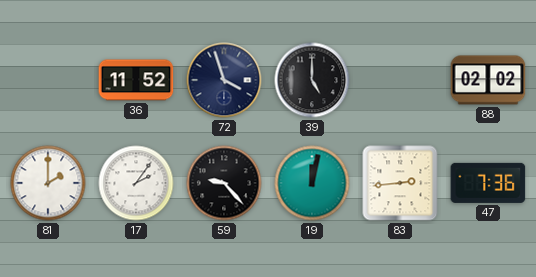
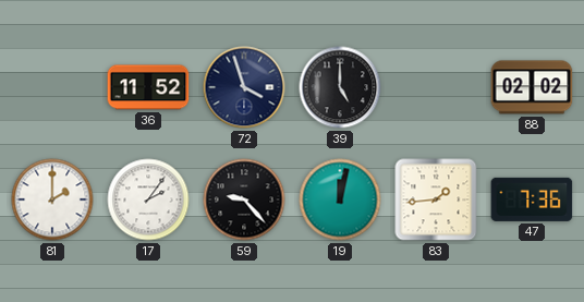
83: 2:44 -> 1:44
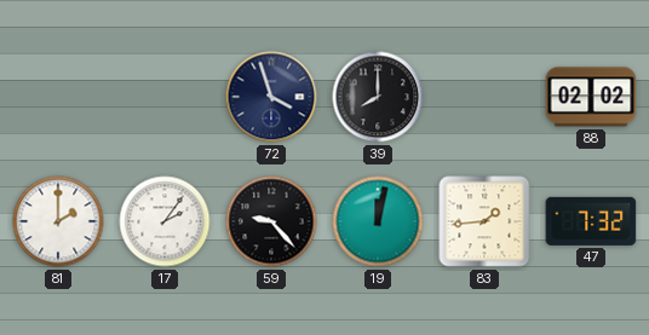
36: 11:52 -> none
39: 5:00 -> 8:00
47: 7:36 -> 7:32
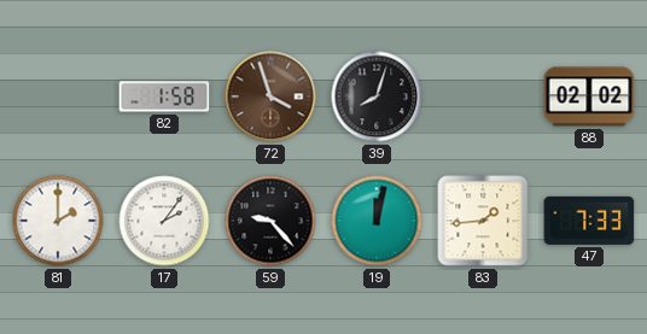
82: none -> 1:58
72 dial: navy -> brown
39: 8:00 -> 8:03
47: 7:32 -> 7:33
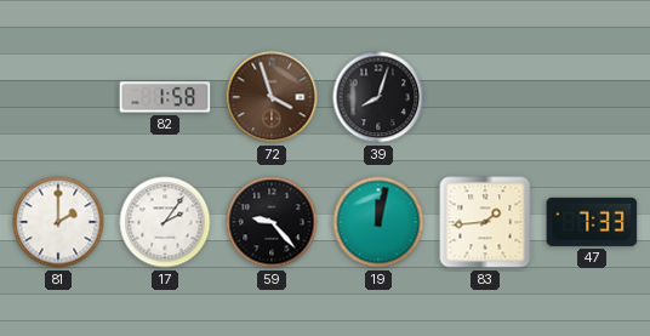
88: 02:02 -> none
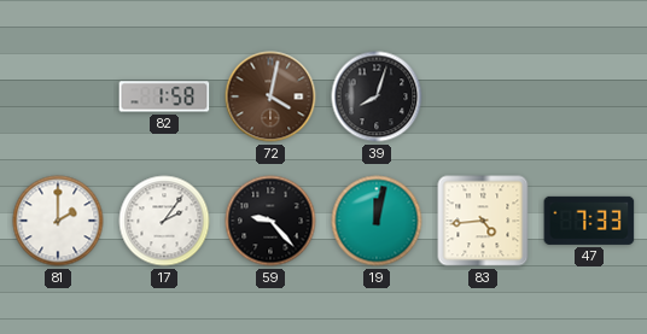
72: 3:57 -> 4:02
83: 1:44 -> 4:44
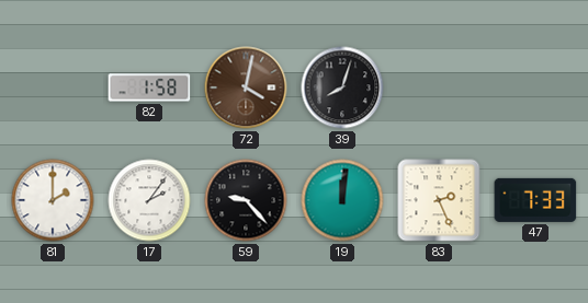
19: 12:02 -> 12:01
83: 4:44 -> 2:26
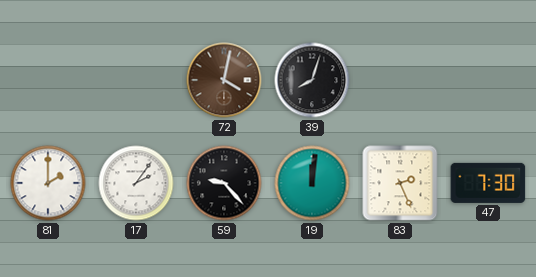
82: 1:58 -> none
47: 7:33 -> 7:30
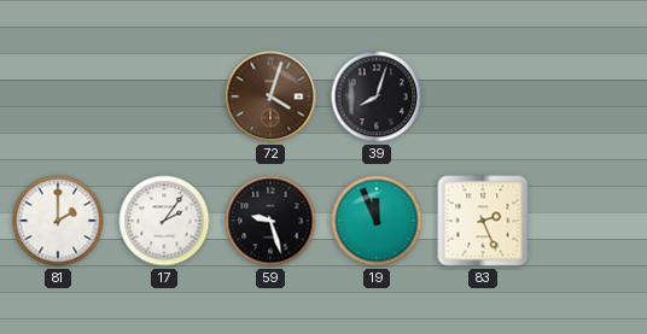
72: 4:02 -> 4:03
59: 9:23 -> 9:27
19: 12:01 -> 11:56
47: 7:30 -> none
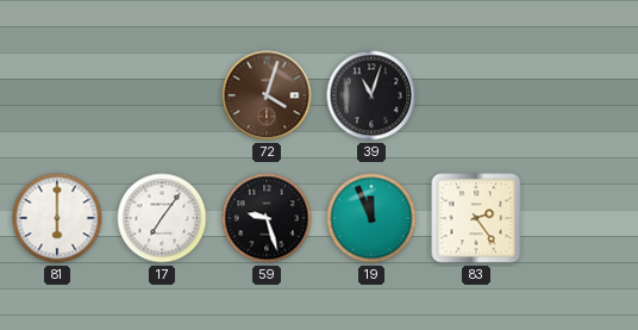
39: 8:03 -> 11:03
81: 2:00 -> 6:00
17: 2:06 -> 7:06
83: 2:26 -> 2:24
